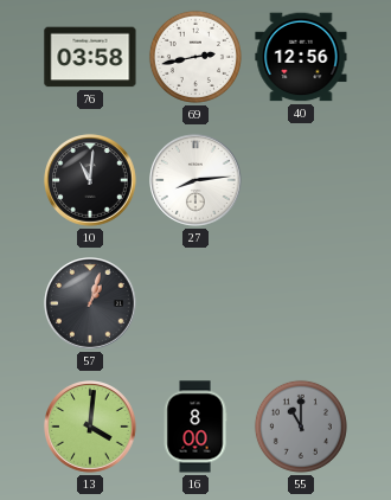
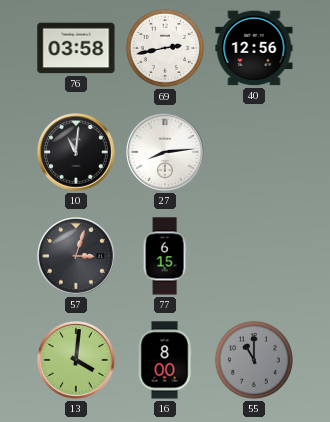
57: 1:03 -> 3:03
77: none -> 6:15
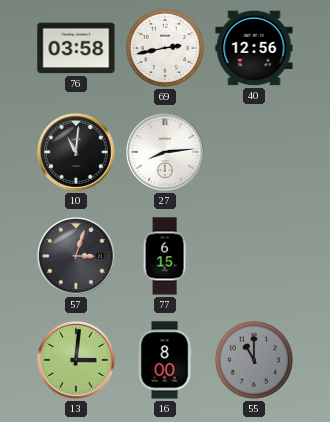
13: 4:01 -> 3:01
